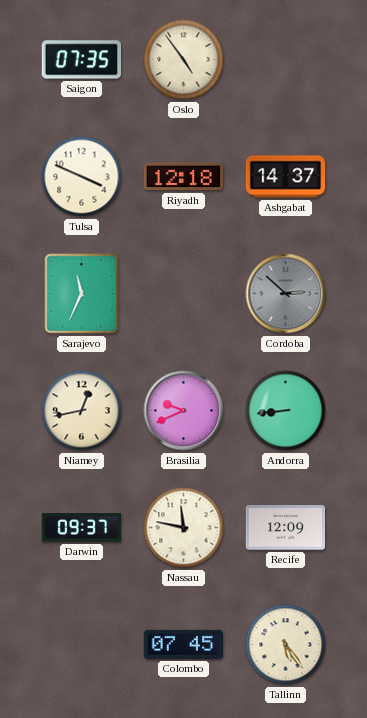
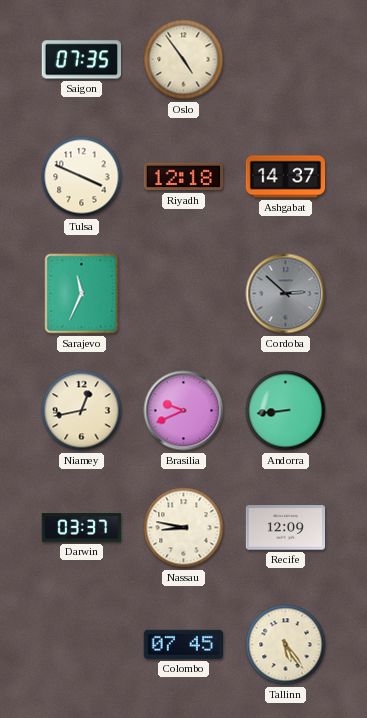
Darwin: 09:37 -> 03:37
Nassau: 11:47 -> 8:47
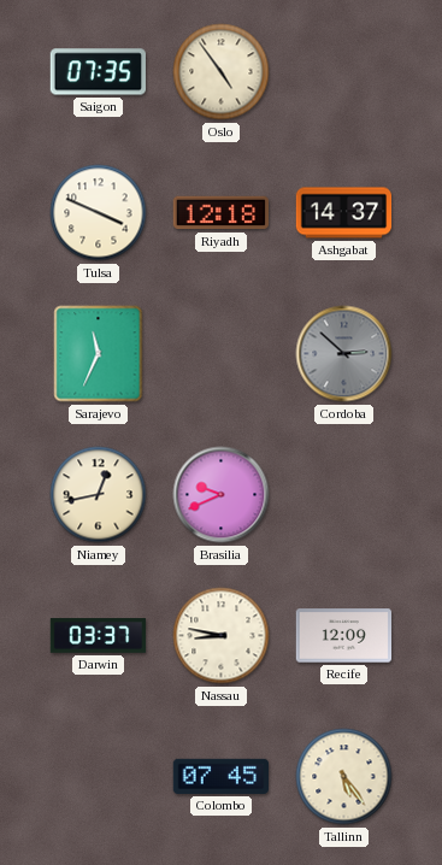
Andorra: 8:44 -> none
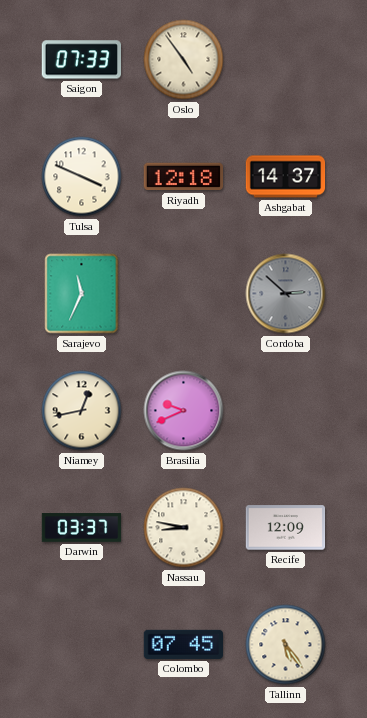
Saigon: 07:35 -> 07:33
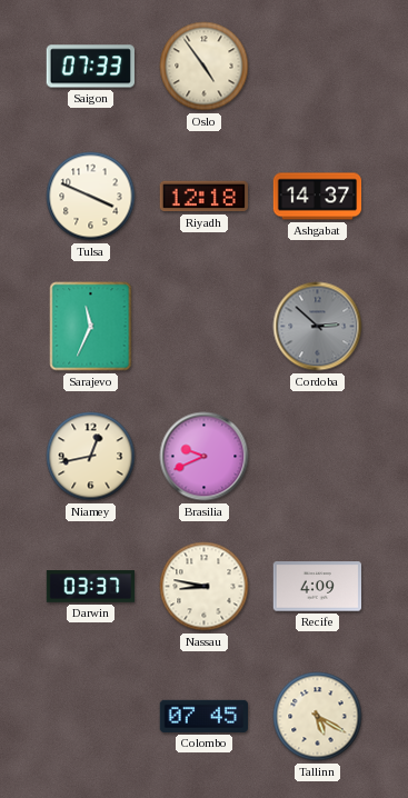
Recife: 12:09 -> 4:09
Tallinn: 5:24 -> 5:20
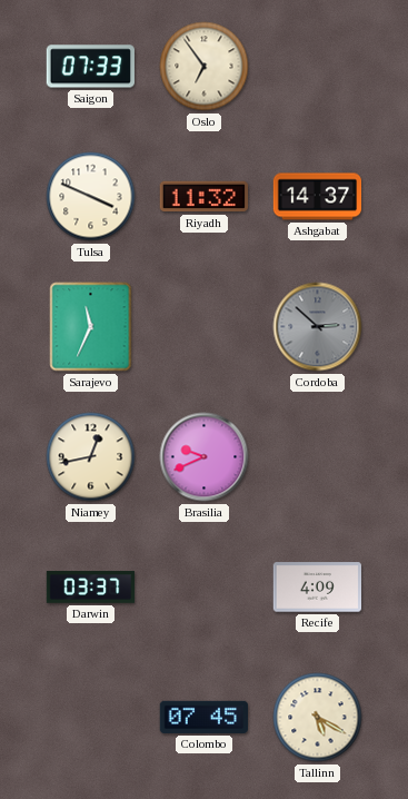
Oslo: 4:54 -> 6:54
Riyadh: 12:18 -> 11:32
Nassau: 8:47 -> none
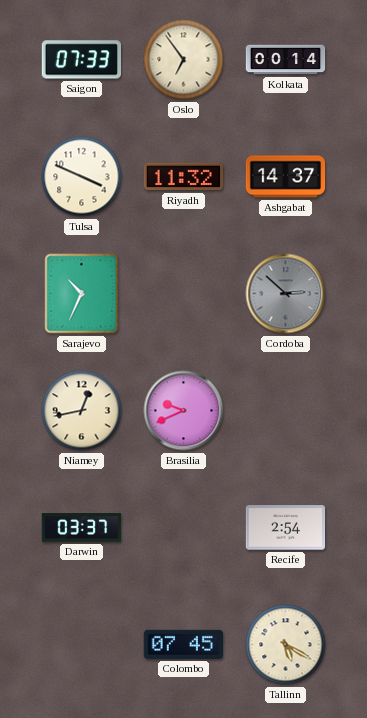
Kolkata: none -> 00:14
Sarajevo: 11:34 -> 10:34
Recife: 4:09 -> 2:54
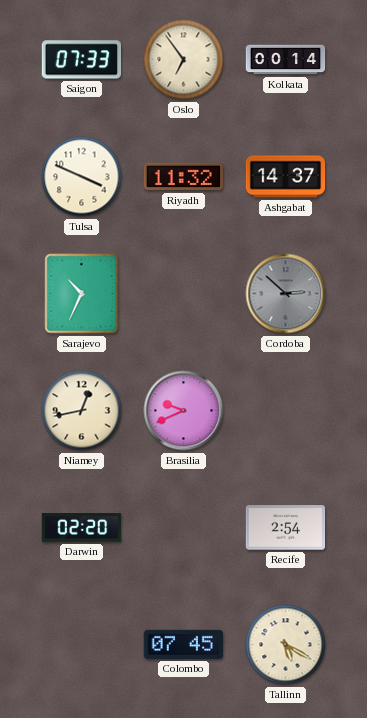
Darwin: 03:37 -> 02:20
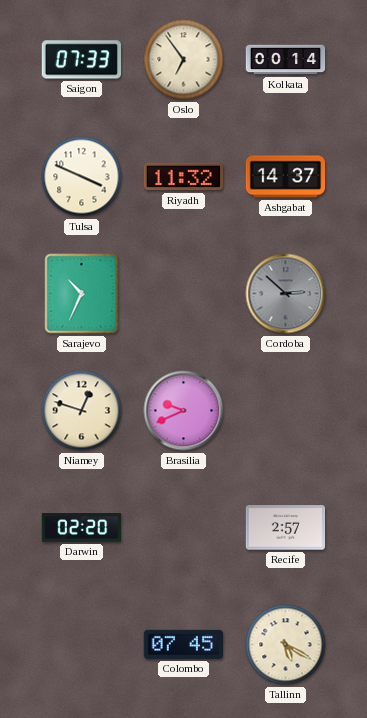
Niamey: 12:43 -> 12:48
Recife: 2:54 -> 2:57
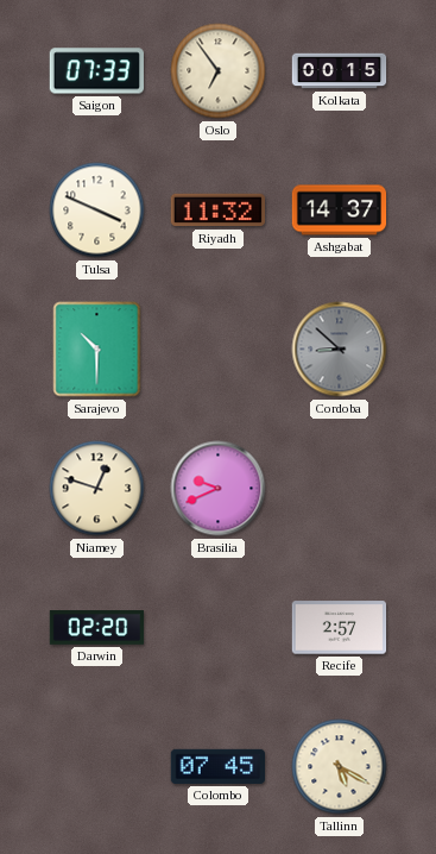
Kolkata: 00:14 -> 00:15
Sarajevo: 10:34 -> 10:30
Cordoba: 2:52 -> 8:52
